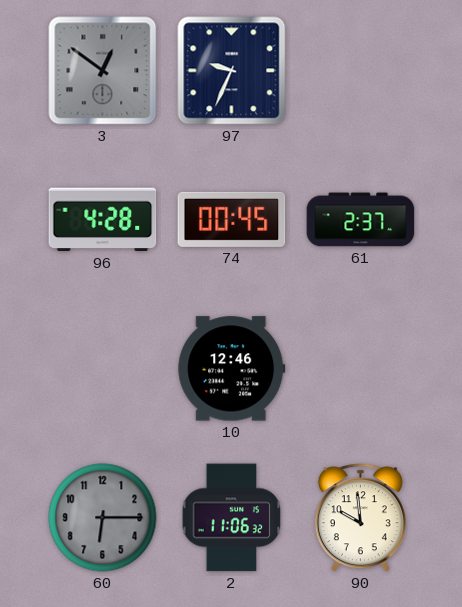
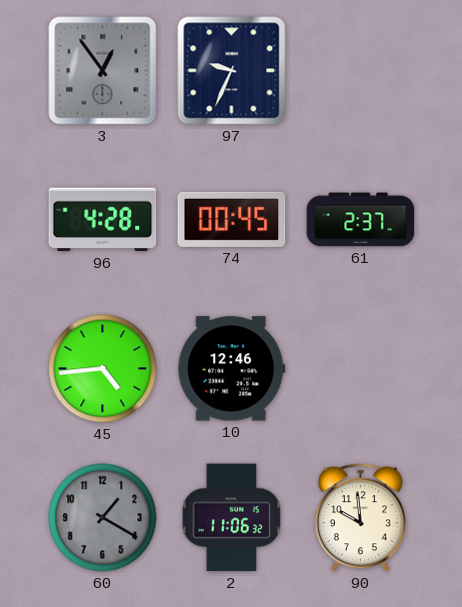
3: 12:51 -> 12:54
45: none -> 4:44
60: 6:15 -> 1:20
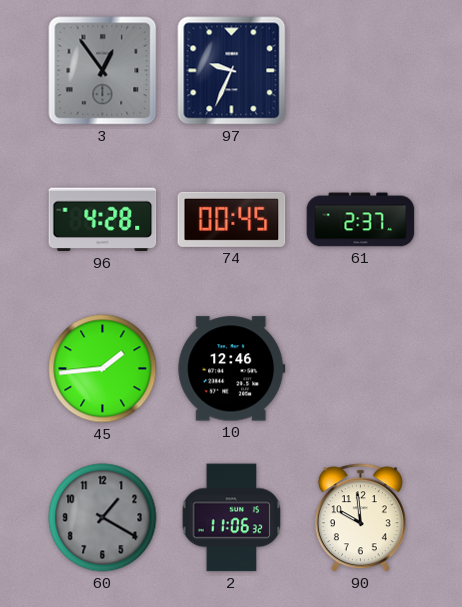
45: 4:44 -> 1:44
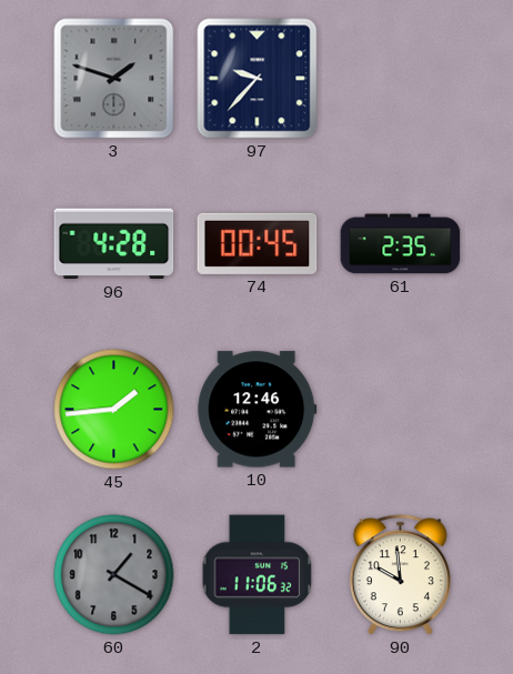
3: 12:54 -> 1:48
97: 9:34 -> 9:37
61: 2:37 -> 2:35
